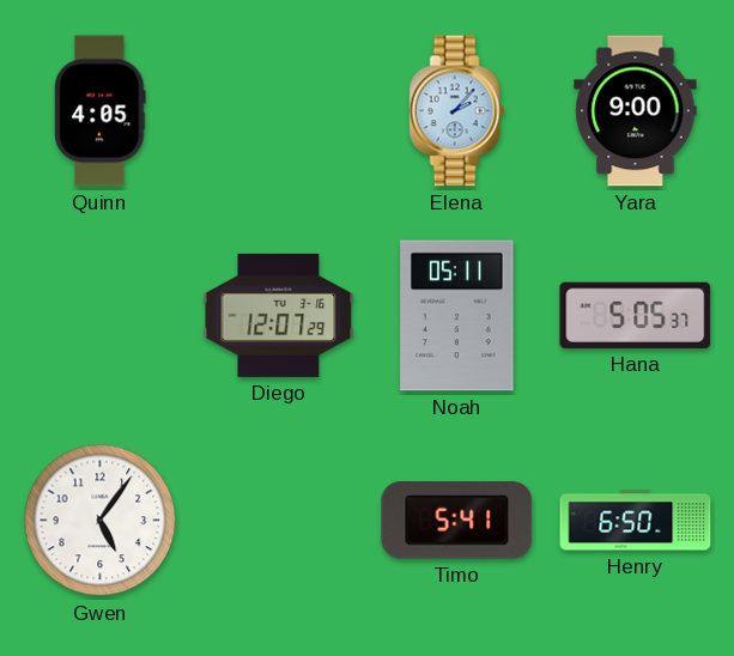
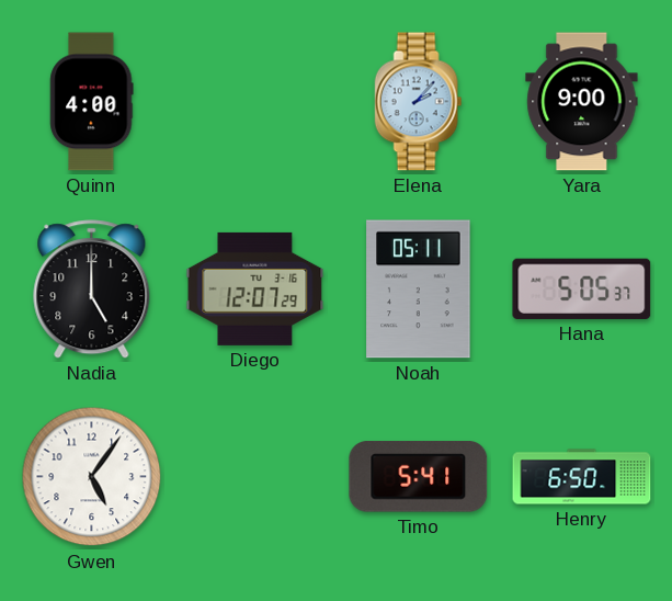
Quinn: 4:05 -> 4:00
Nadia: none -> 5:00
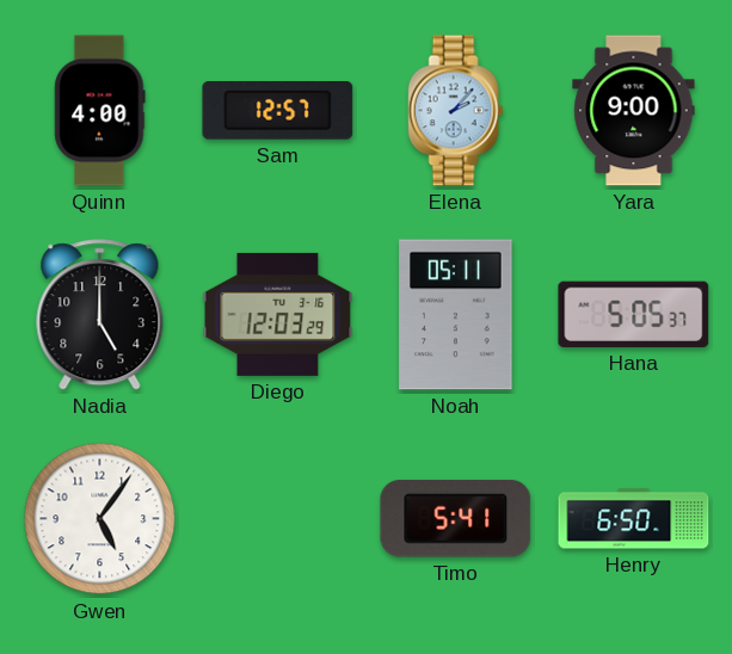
Sam: none -> 12:57
Diego: 12:07 -> 12:03
